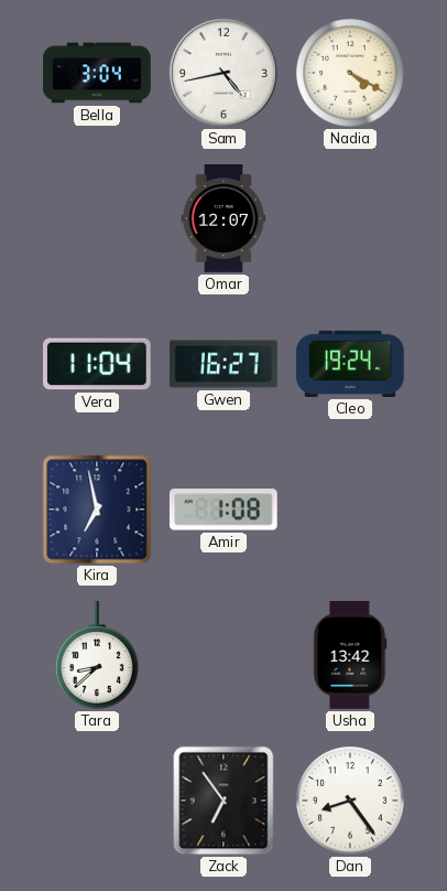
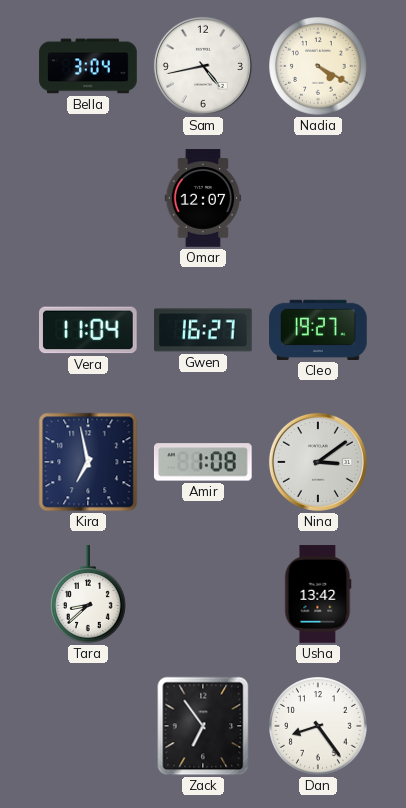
Cleo: 19:24 -> 19:27
Nina: none -> 3:09
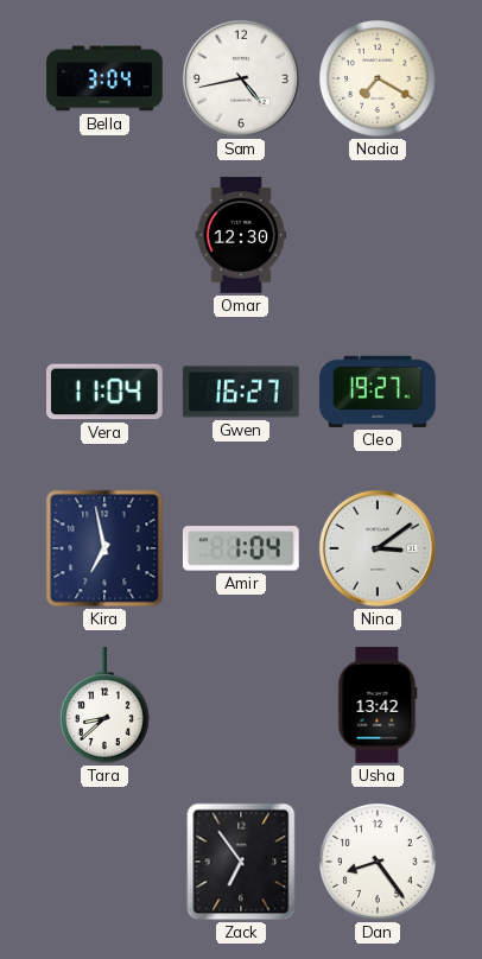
Nadia: 4:20 -> 7:20
Omar: 12:07 -> 12:30
Amir: 1:08 -> 1:04
